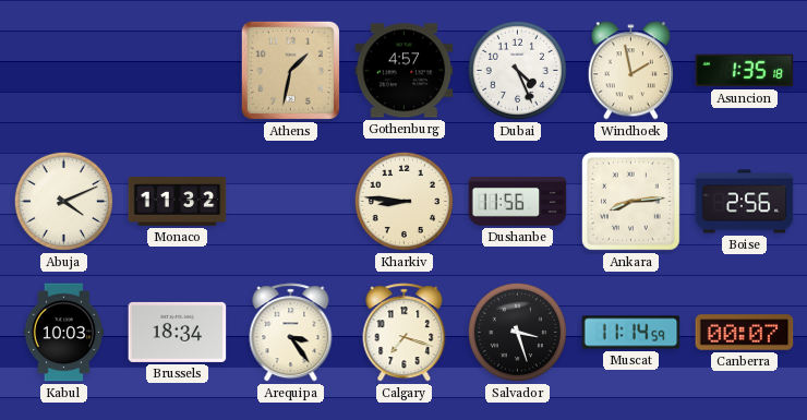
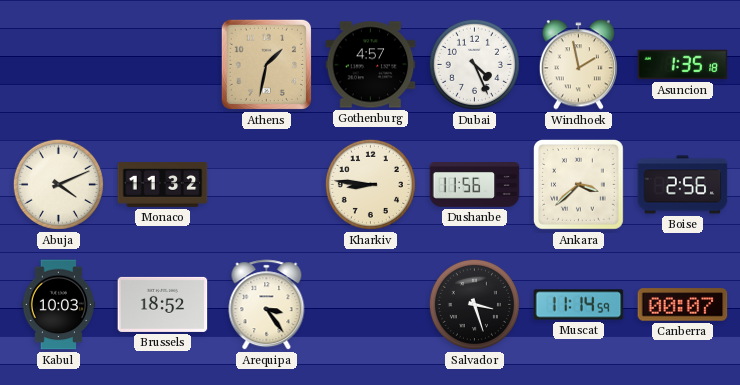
Ankara: 8:14 -> 3:38
Brussels: 18:34 -> 18:52
Calgary: 7:18 -> none
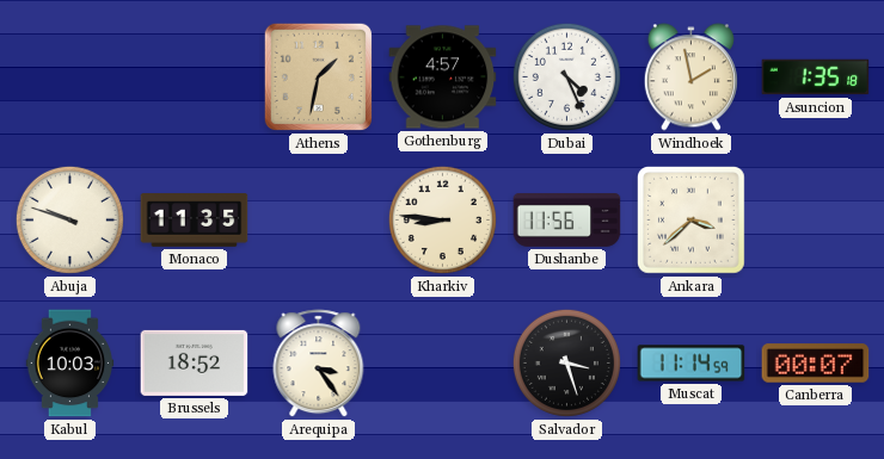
Abuja: 4:11 -> 9:48
Monaco: 11:32 -> 11:35
Boise: 2:56 -> none
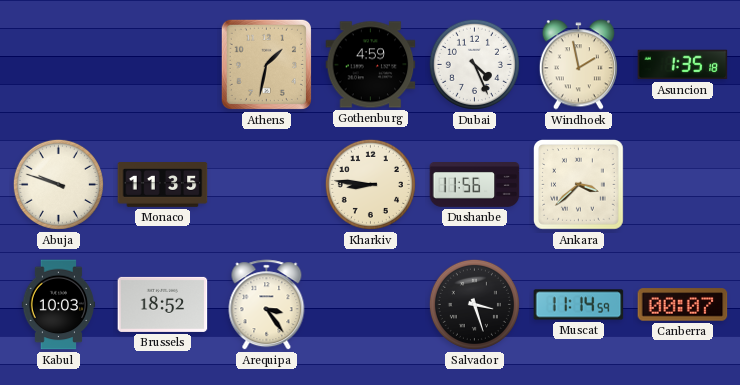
Gothenburg: 4:57 -> 4:59
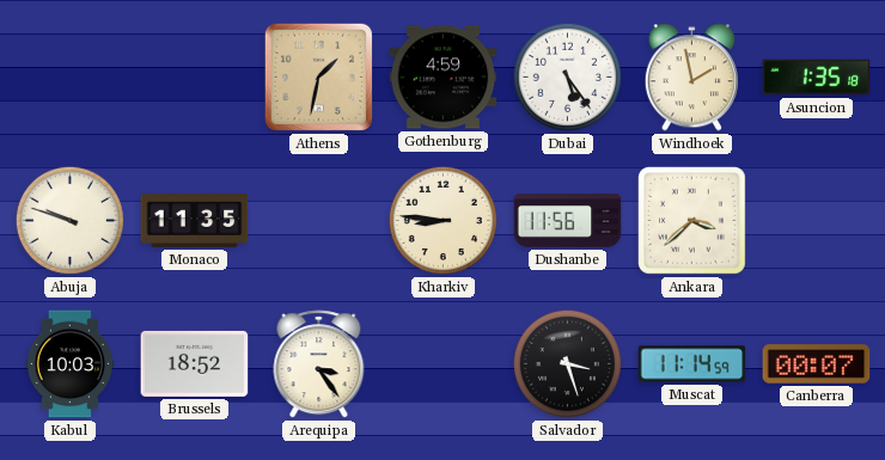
Dubai: 4:26 -> 5:24
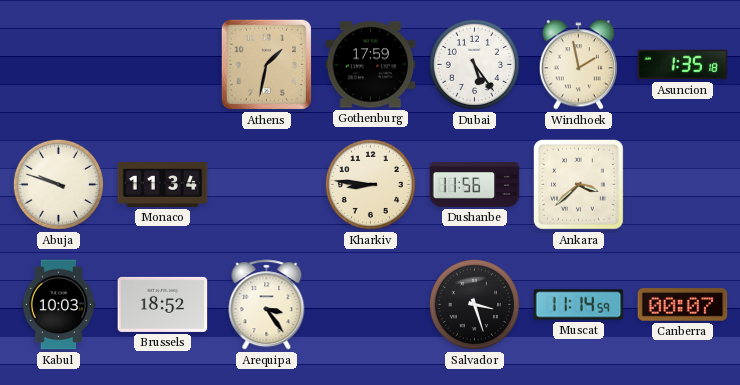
Gothenburg: 4:59 -> 17:59
Monaco: 11:35 -> 11:34
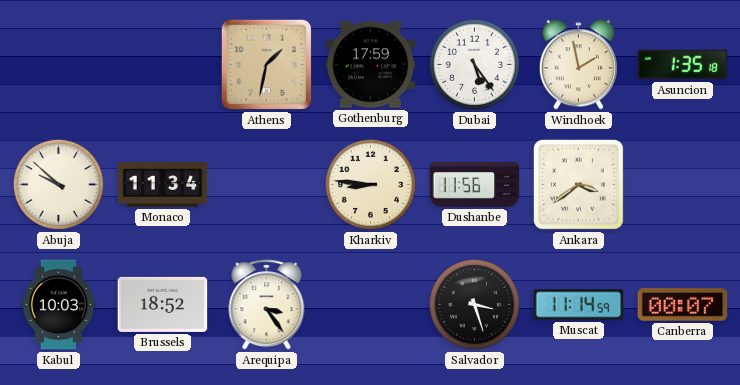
Abuja: 9:48 -> 9:52
Ankara: 3:38 -> 3:39
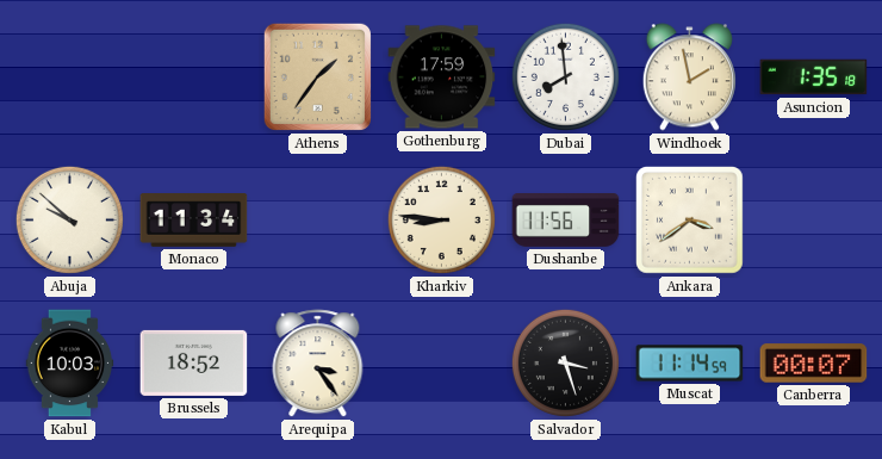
Athens: 1:32 -> 1:36
Dubai: 5:24 -> 7:59
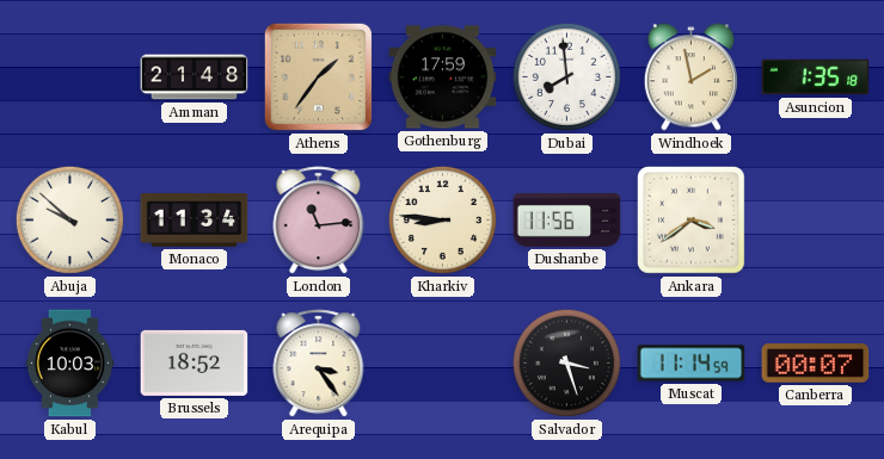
Amman: none -> 21:48
London: none -> 11:14
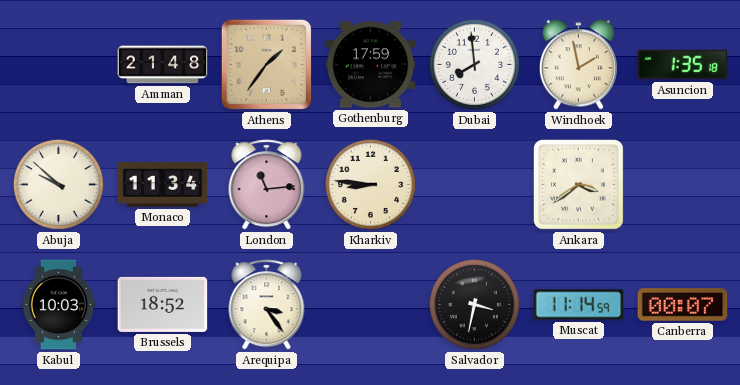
Dushanbe: 11:56 -> none
Salvador: 3:27 -> 3:32
